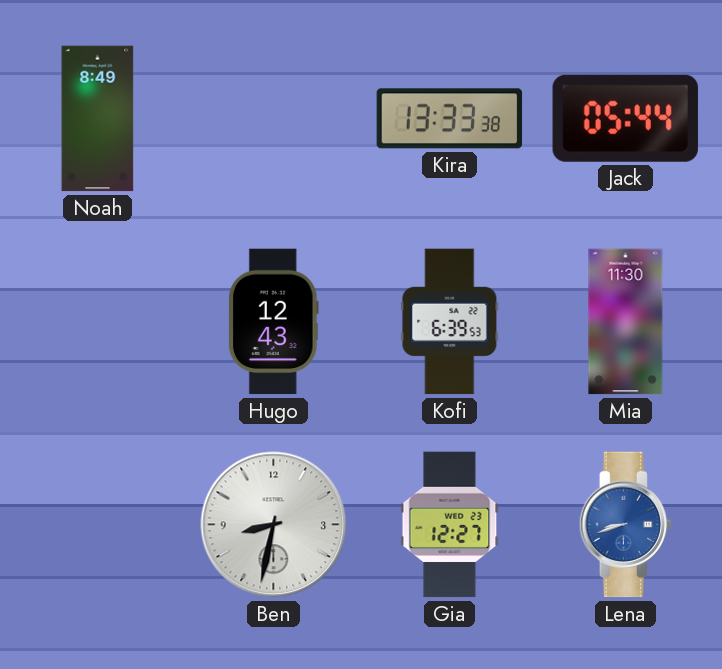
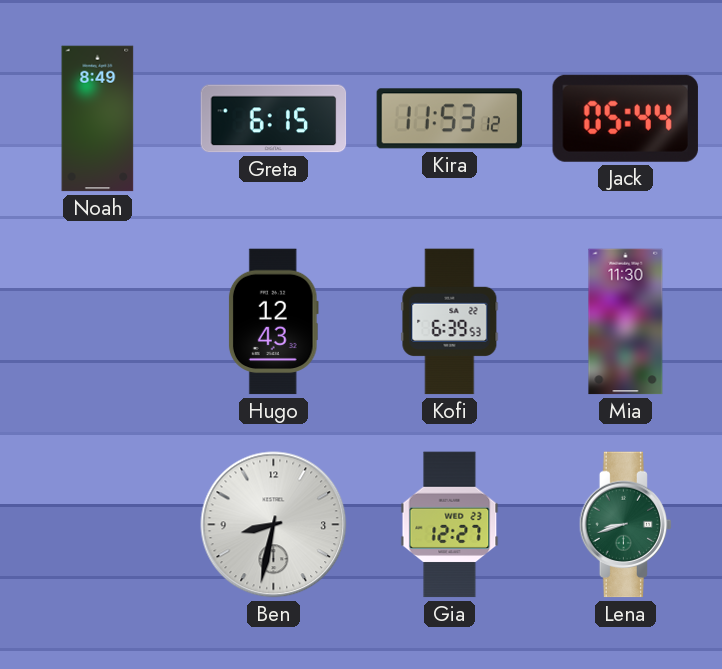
Greta: none -> 6:15
Kira: 13:33 -> 11:53
Lena dial: blue -> green
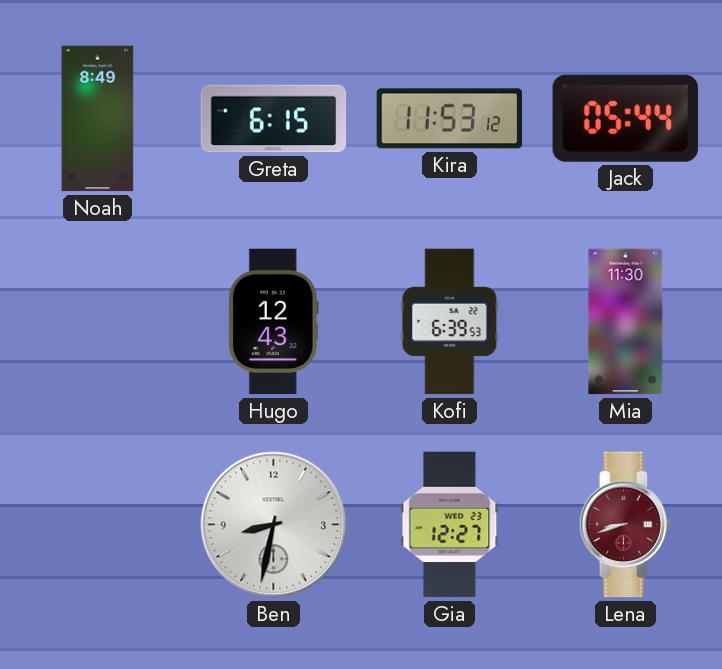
Lena dial: green -> burgundy
